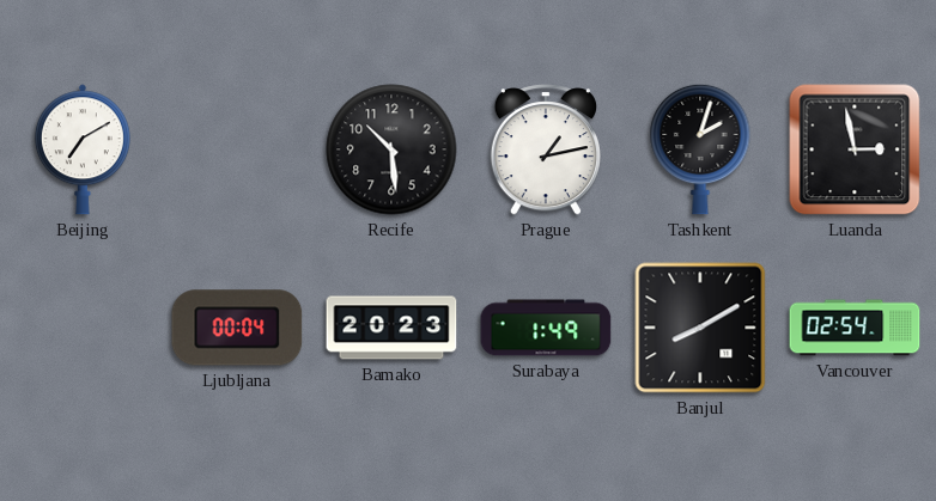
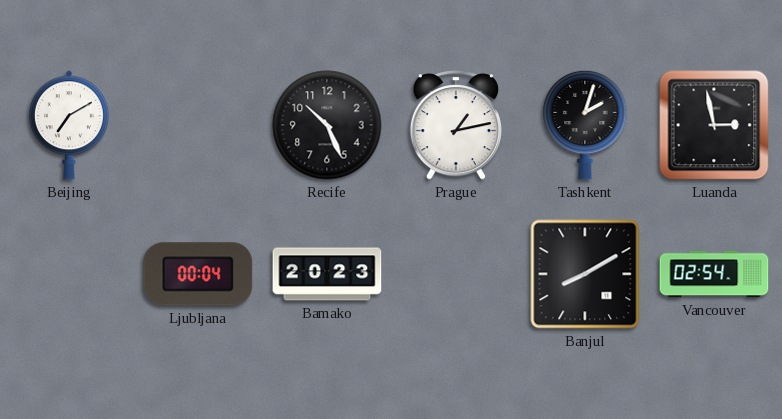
Recife: 10:29 -> 10:26
Surabaya: 1:49 -> none
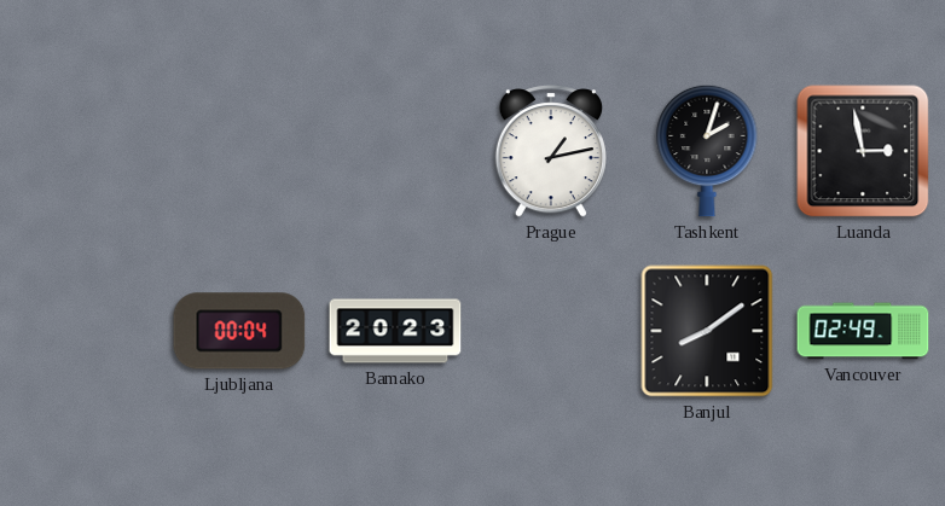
Beijing: 7:10 -> none
Recife: 10:26 -> none
Banjul: 8:10 -> 8:09
Vancouver: 02:54 -> 02:49
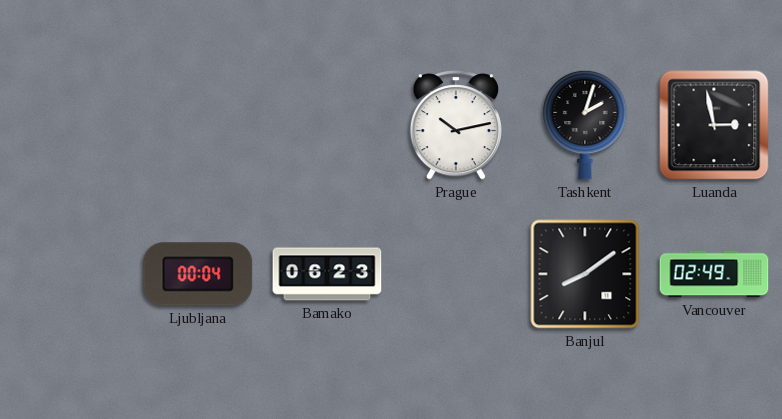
Prague: 1:13 -> 10:13
Bamako: 20:23 -> 06:23
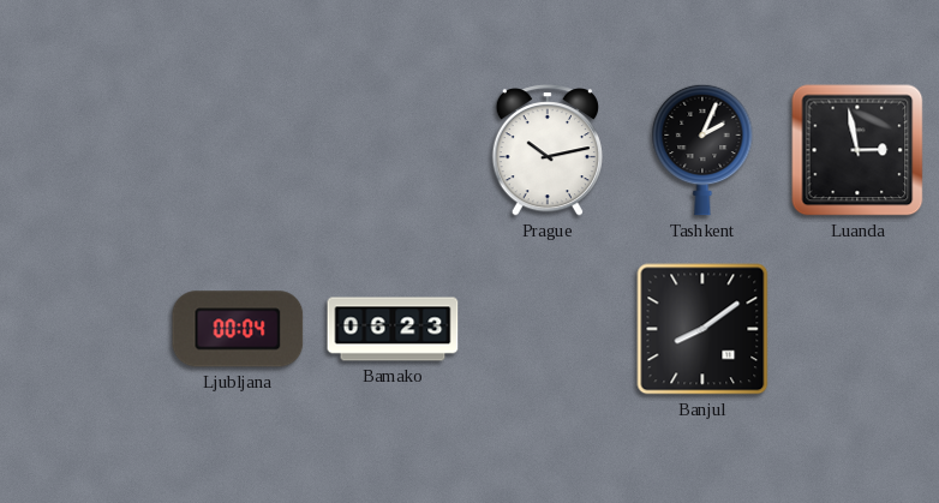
Tashkent: 2:03 -> 2:04
Vancouver: 02:49 -> none
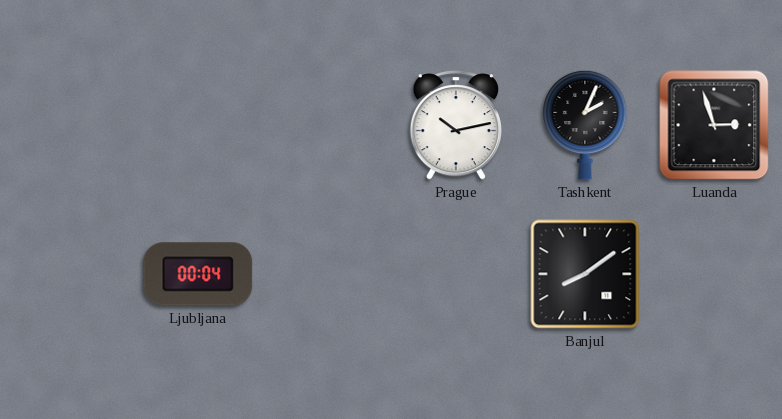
Luanda: 2:58 -> 2:57
Bamako: 06:23 -> none
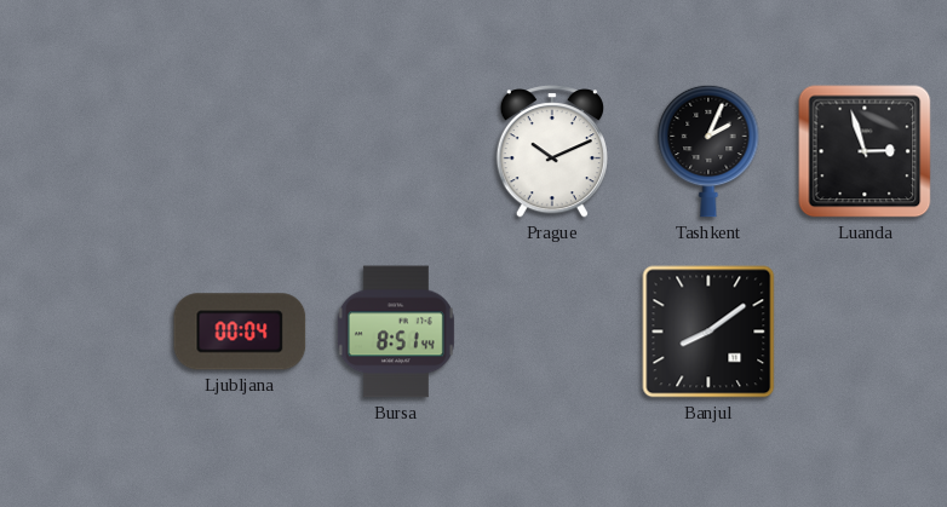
Prague: 10:13 -> 10:11
Bursa: none -> 8:51
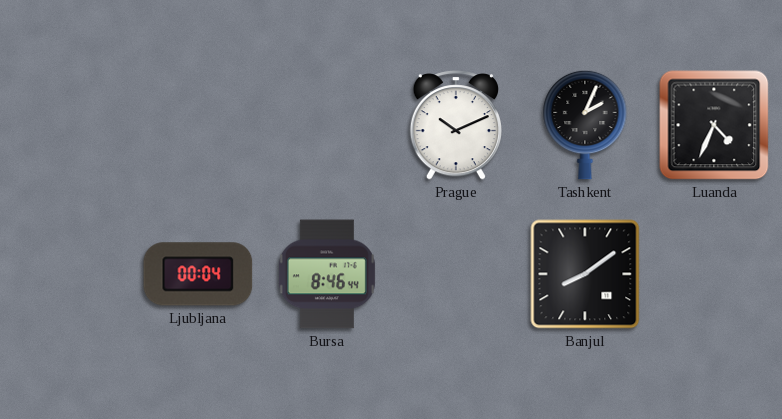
Luanda: 2:57 -> 4:34
Bursa: 8:51 -> 8:46
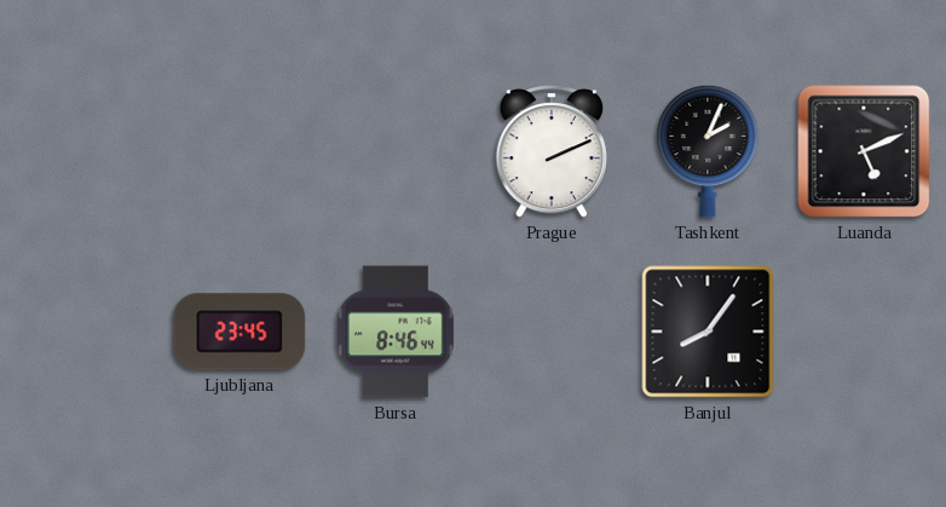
Prague: 10:11 -> 2:11
Luanda: 4:34 -> 5:11
Ljubljana: 00:04 -> 23:45
Banjul: 8:09 -> 8:06
